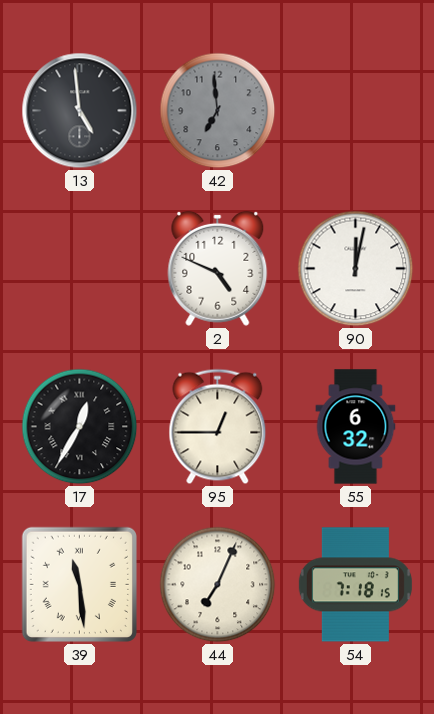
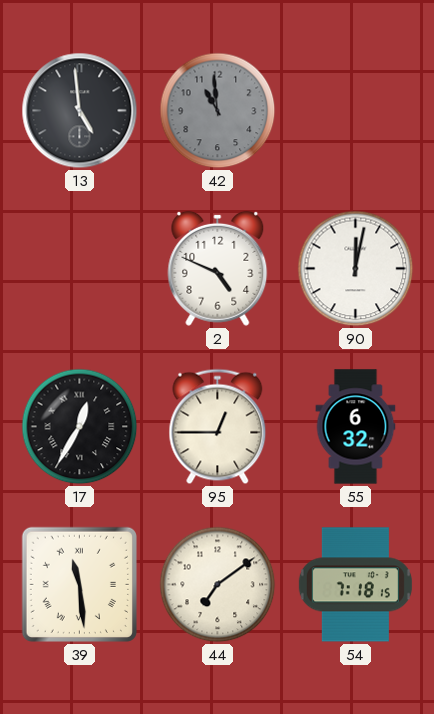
42: 6:59 -> 10:59
44: 7:04 -> 7:09
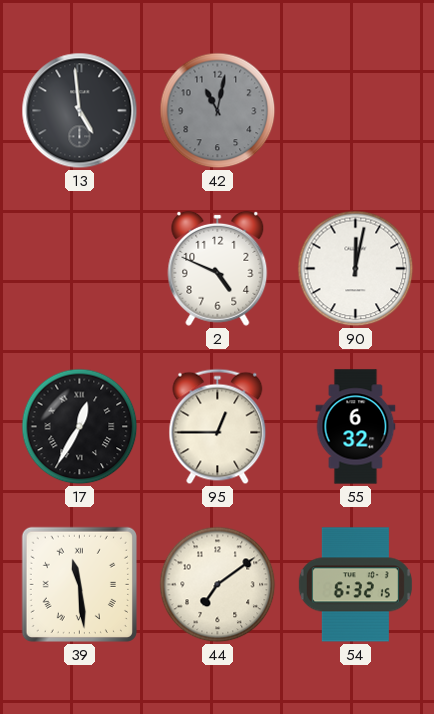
42: 10:59 -> 11:02
54: 7:18 -> 6:32
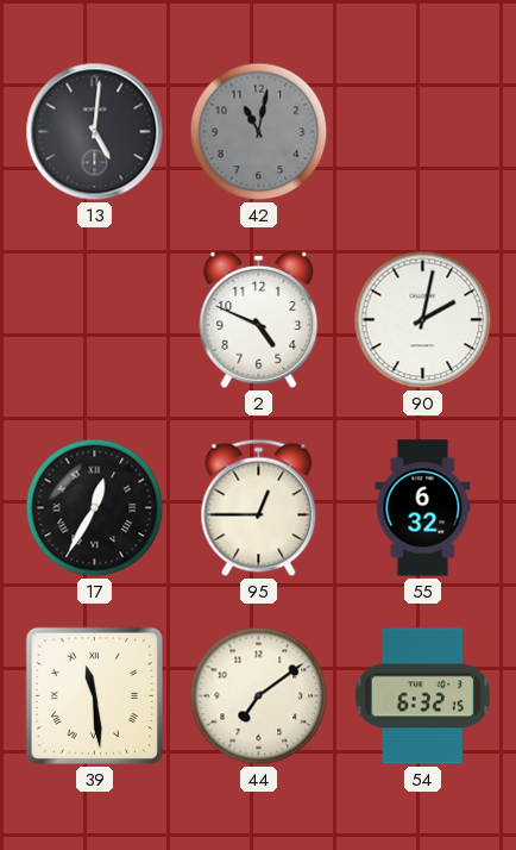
13: 4:59 -> 5:01
90: 12:02 -> 2:02
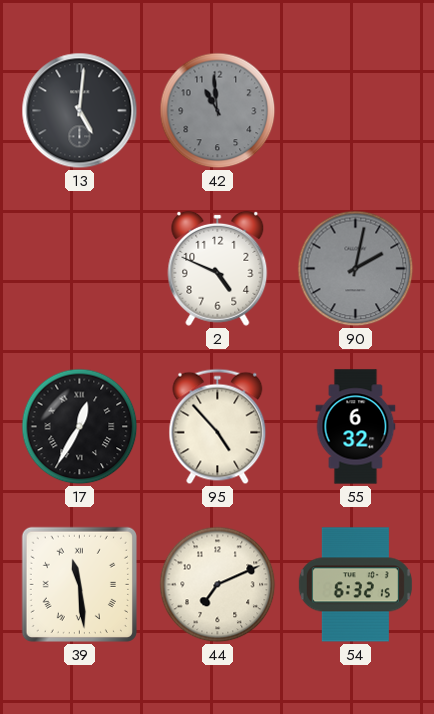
42: 11:02 -> 10:59
90 dial: white -> grey
95: 12:45 -> 4:53
44: 7:09 -> 7:11
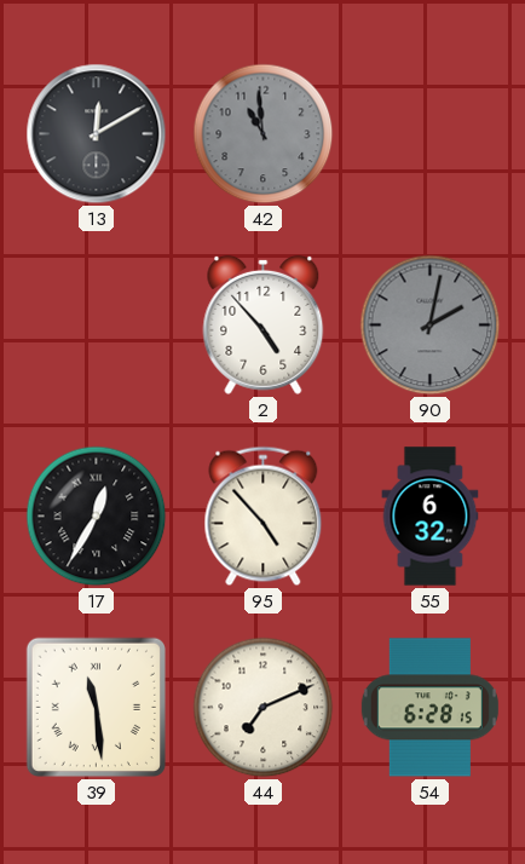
13: 5:01 -> 12:10
2: 4:49 -> 4:53
54: 6:32 -> 6:28
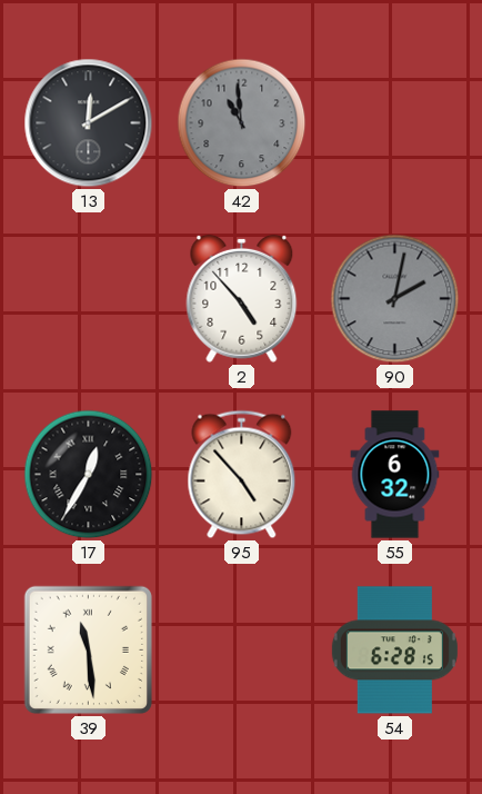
44: 7:11 -> none
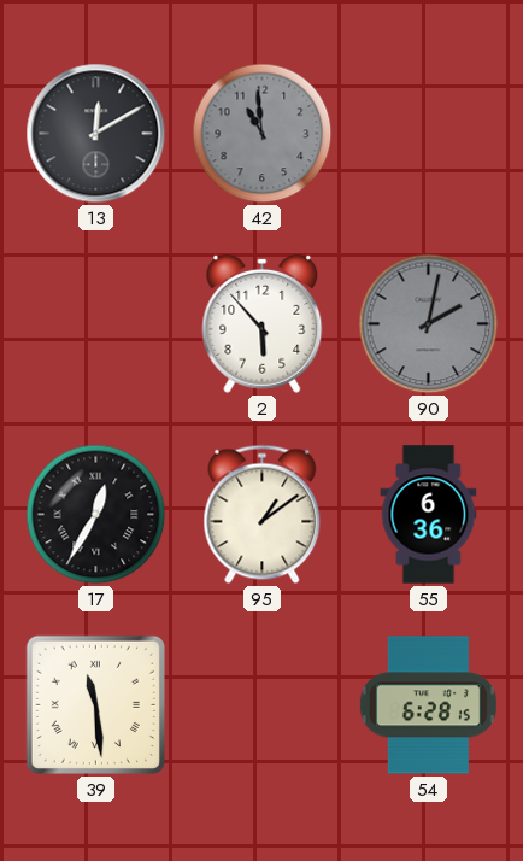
2: 4:53 -> 5:53
95: 4:53 -> 1:09
55: 6:32 -> 6:36
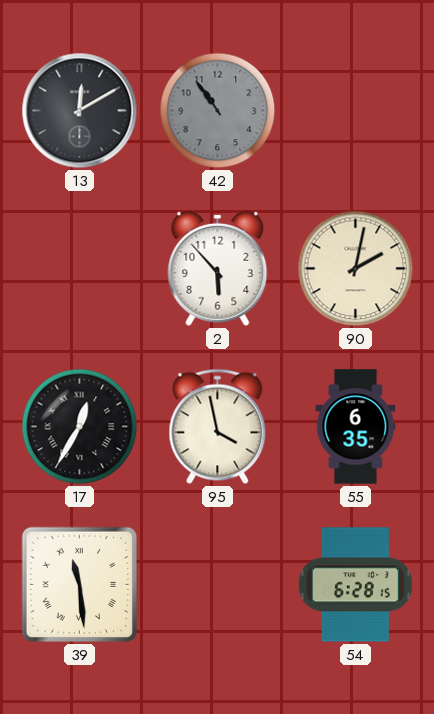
42: 10:59 -> 10:54
90 dial: grey -> cream
95: 1:09 -> 3:58
55: 6:36 -> 6:35
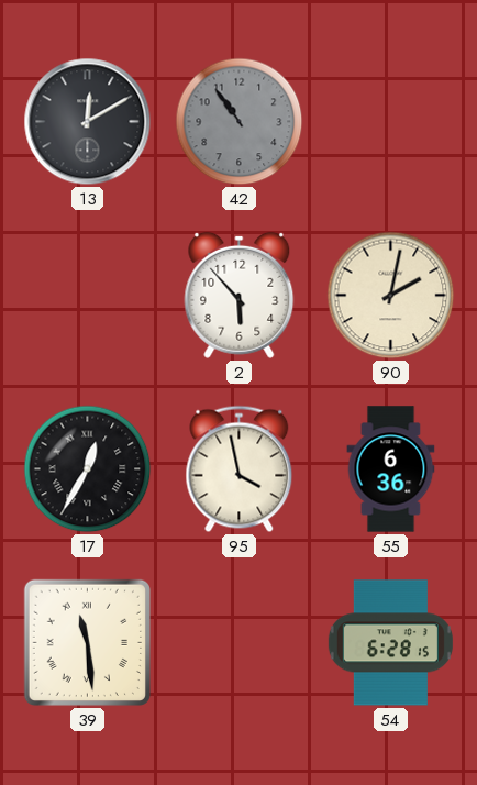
55: 6:35 -> 6:36
